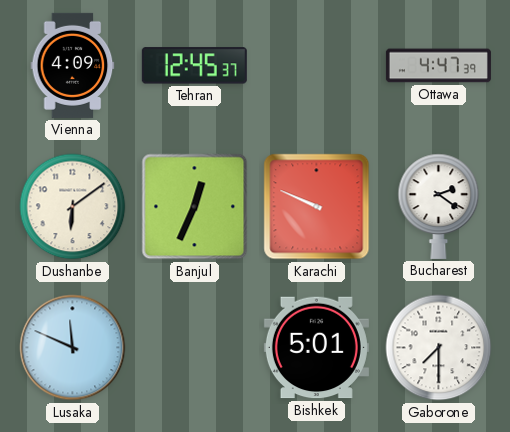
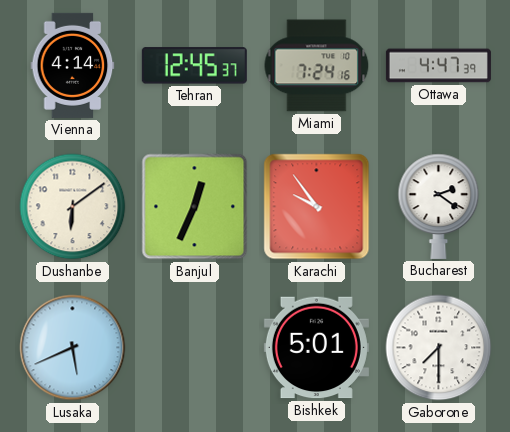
Vienna: 4:09 -> 4:14
Miami: none -> 7:24
Karachi: 9:49 -> 9:54
Lusaka: 11:49 -> 5:41
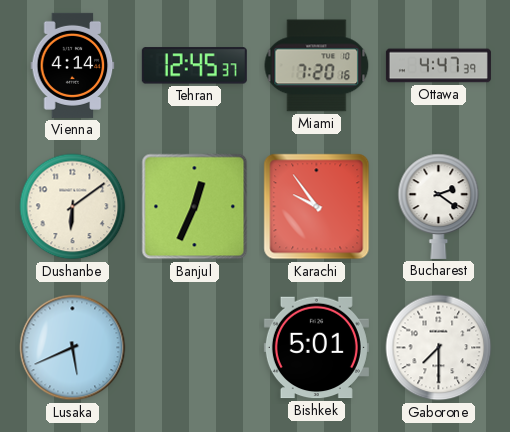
Miami: 7:24 -> 7:20
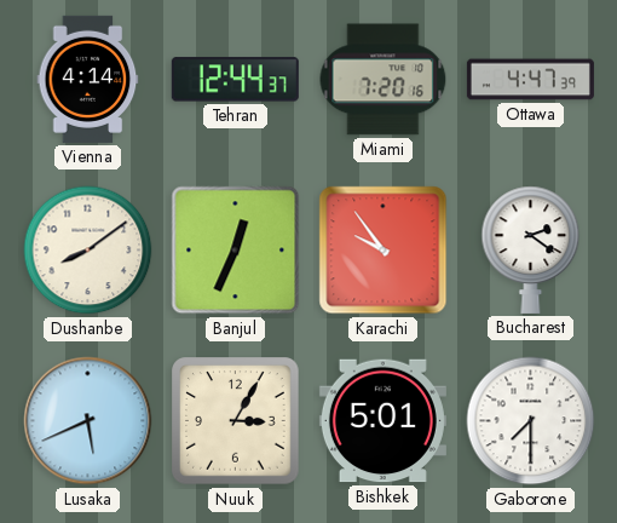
Tehran: 12:45 -> 12:44
Dushanbe: 6:09 -> 8:09
Nuuk: none -> 3:05
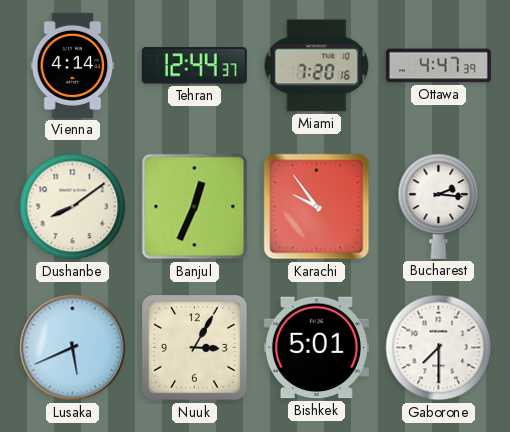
Bucharest: 2:21 -> 2:16
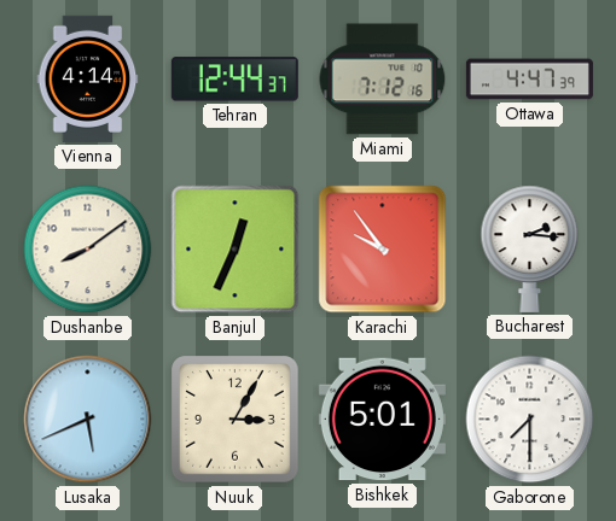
Miami: 7:20 -> 7:12
